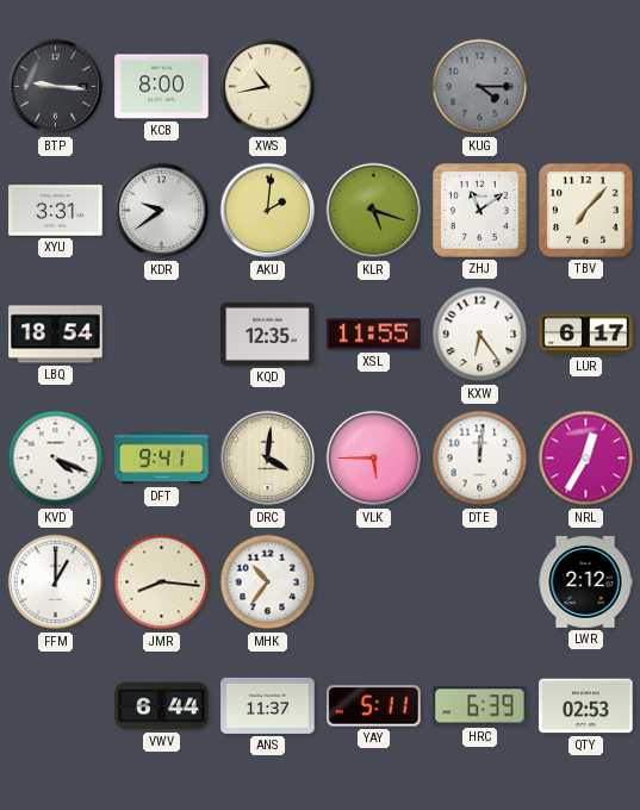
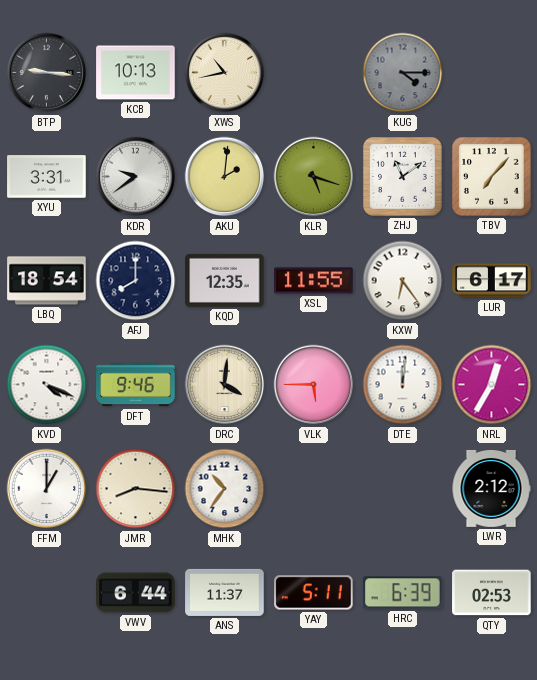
KCB: 8:00 -> 10:13
AFJ: none -> 8:00
DFT: 9:41 -> 9:46
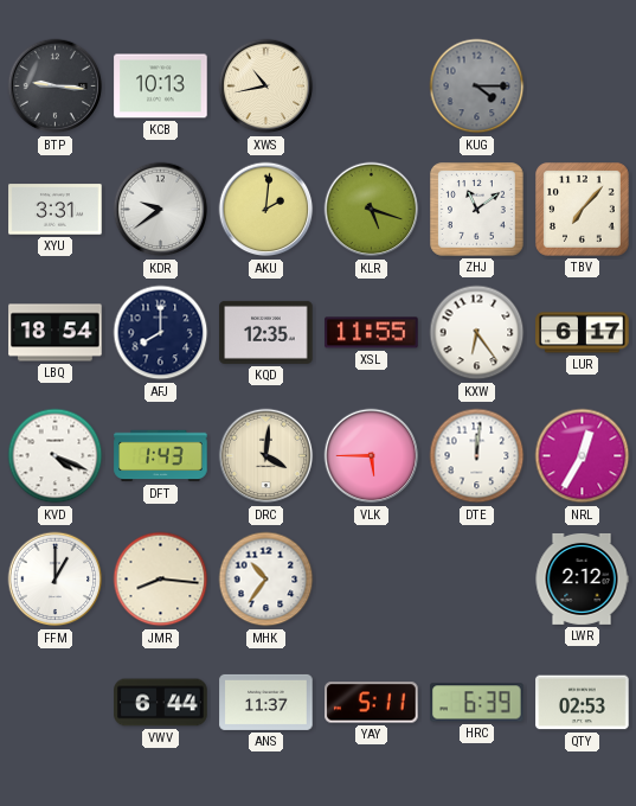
DFT: 9:46 -> 1:43
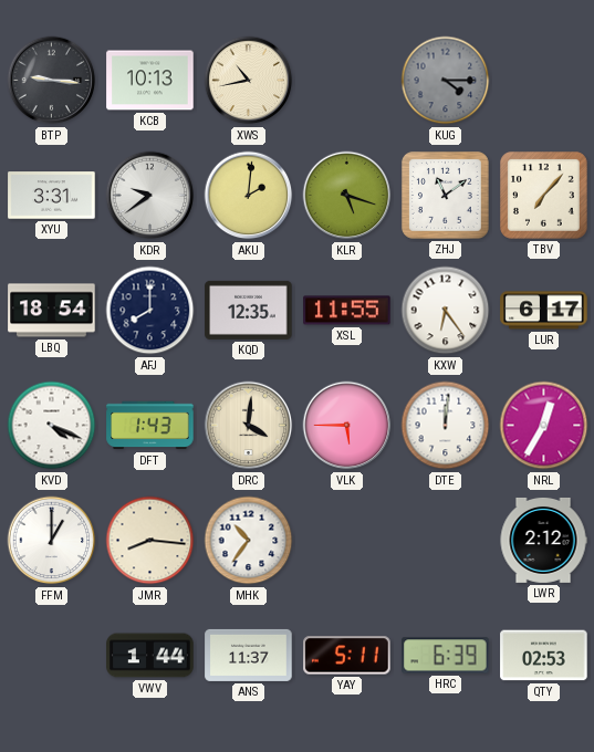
VWV: 6:44 -> 1:44
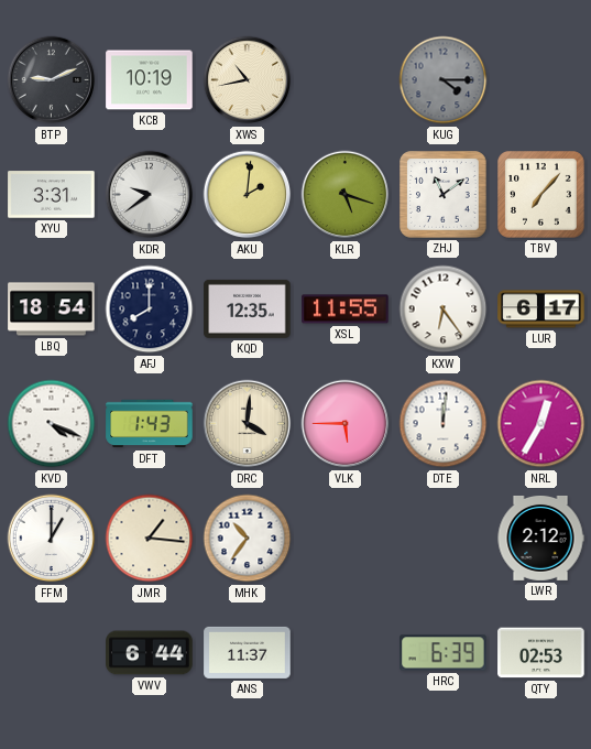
BTP: 9:16 -> 9:11
KCB: 10:13 -> 10:19
JMR: 8:16 -> 1:16
VWV: 1:44 -> 6:44
YAY: 5:11 -> none
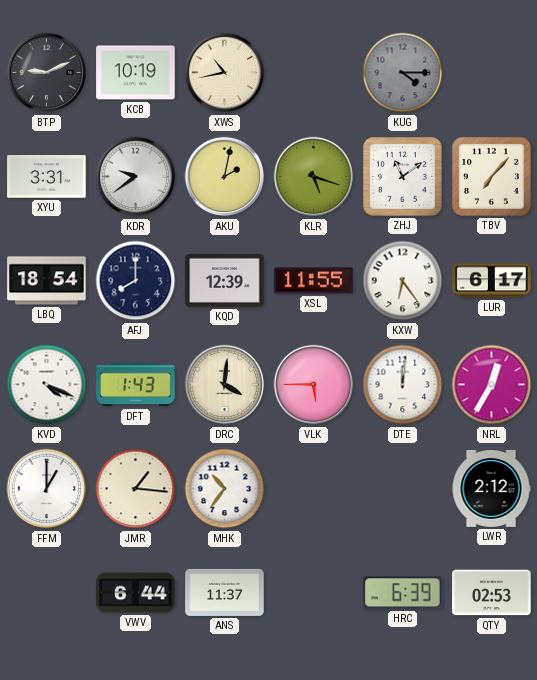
AKU: 2:01 -> 2:02
KQD: 12:35 -> 12:39
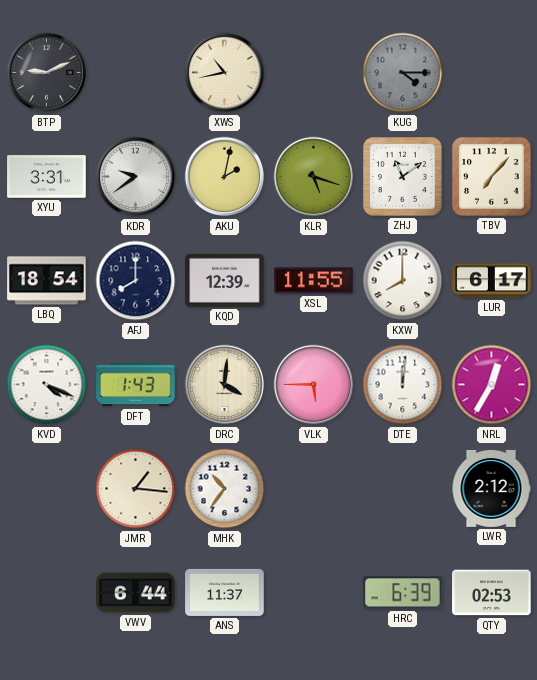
KCB: 10:19 -> none
KXW: 6:24 -> 8:00
FFM: 1:00 -> none
